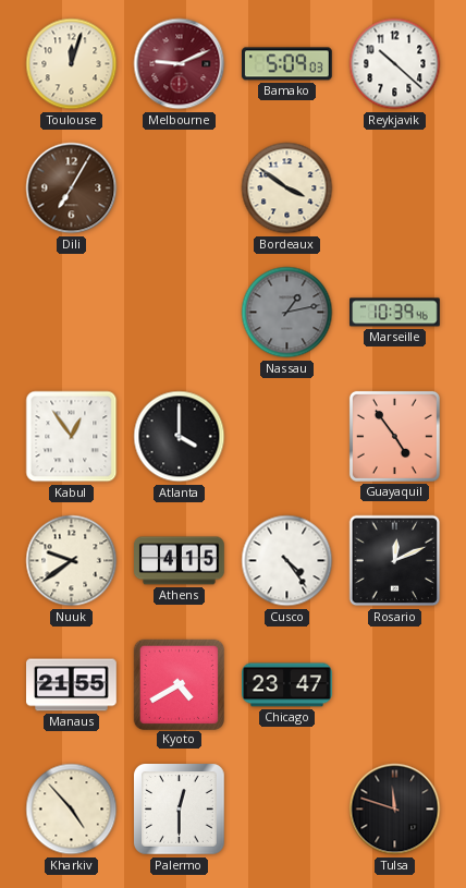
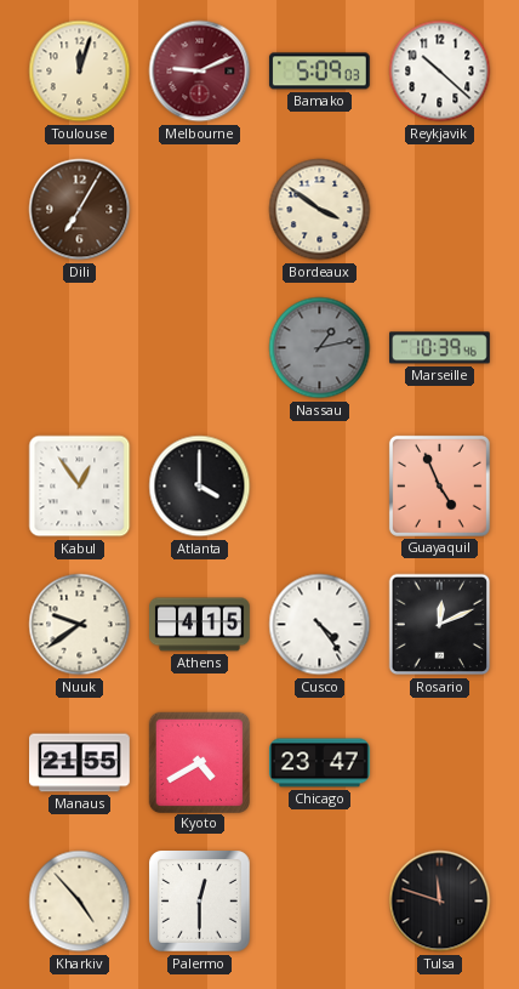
Guayaquil: 4:54 -> 4:56
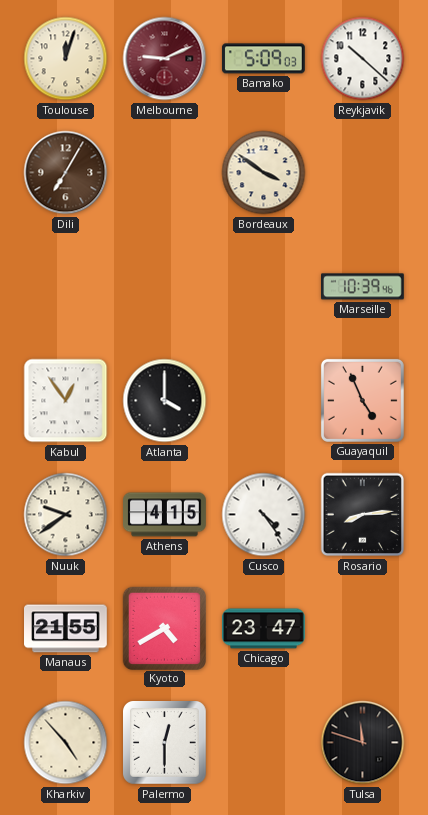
Nassau: 1:13 -> none
Rosario: 12:11 -> 8:14
